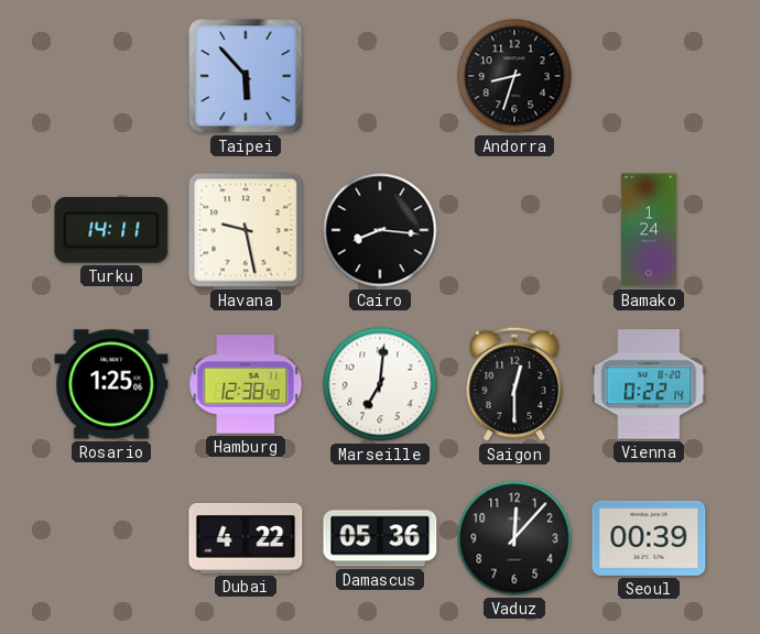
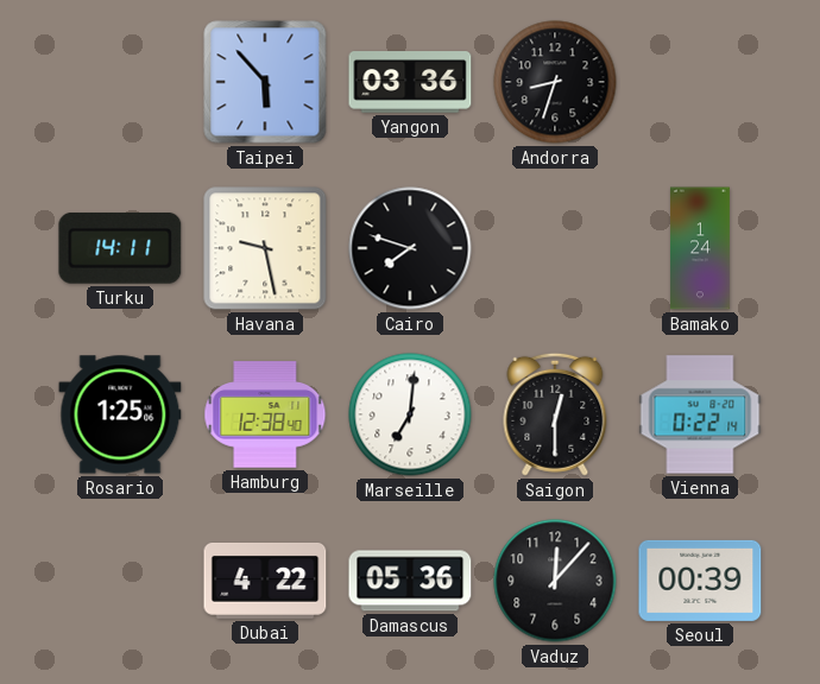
Yangon: none -> 03:36
Cairo: 8:16 -> 7:48
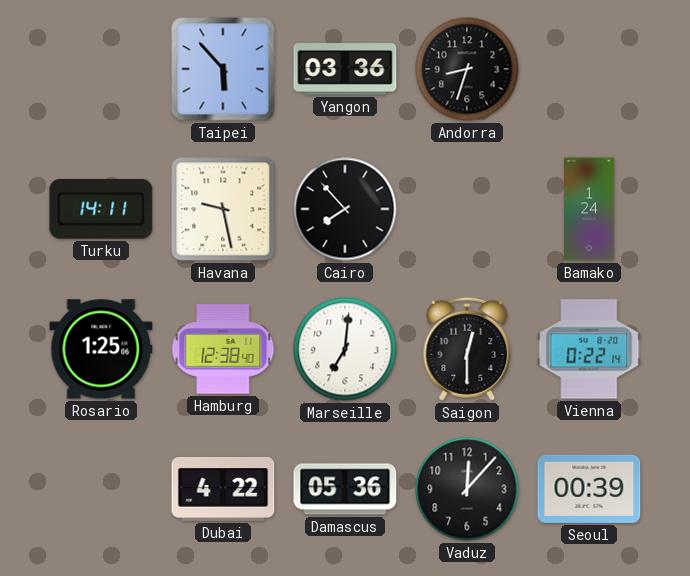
Cairo: 7:48 -> 7:53
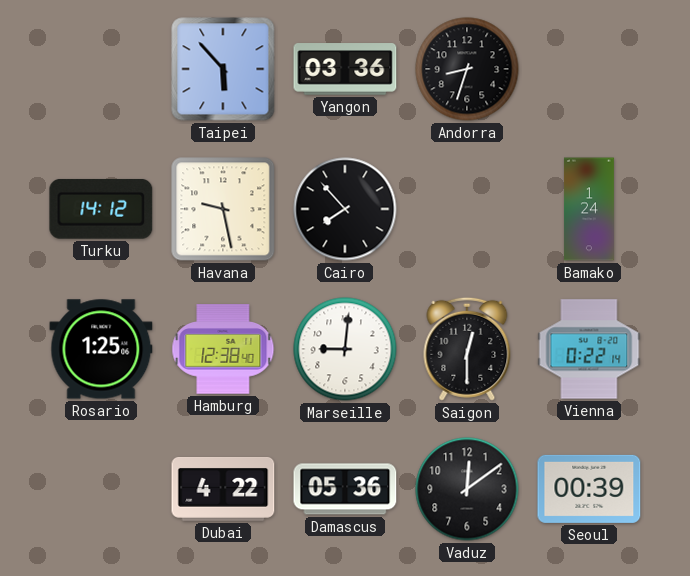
Turku: 14:11 -> 14:12
Marseille: 7:01 -> 9:01
Vaduz: 12:07 -> 12:09
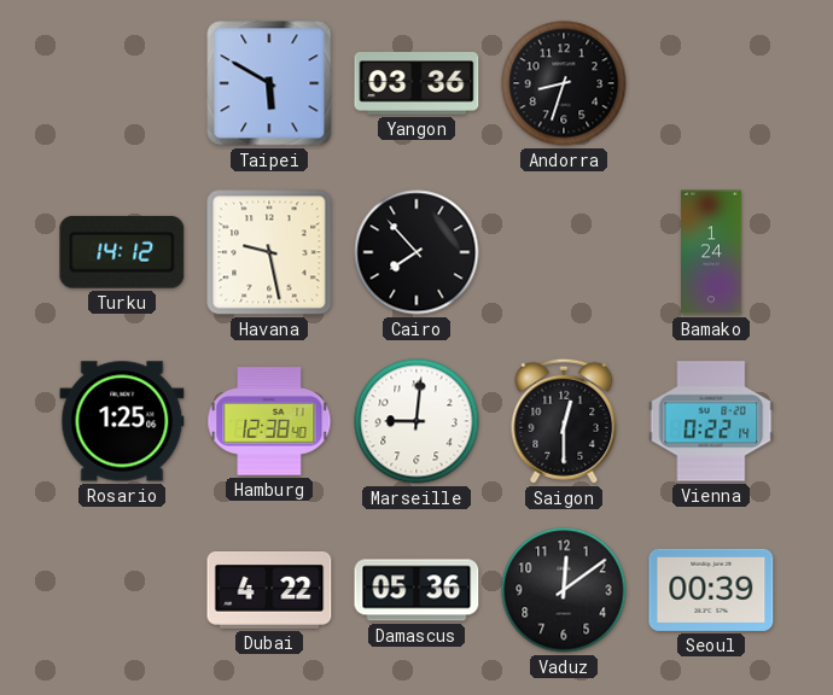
Taipei: 5:53 -> 5:50
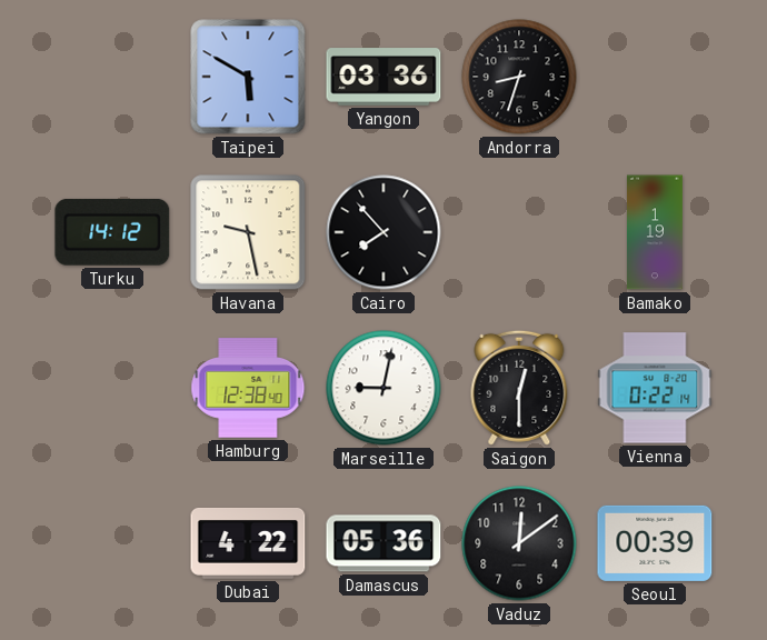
Bamako: 1:24 -> 1:19
Rosario: 1:25 -> none
Marseille: 9:01 -> 9:02
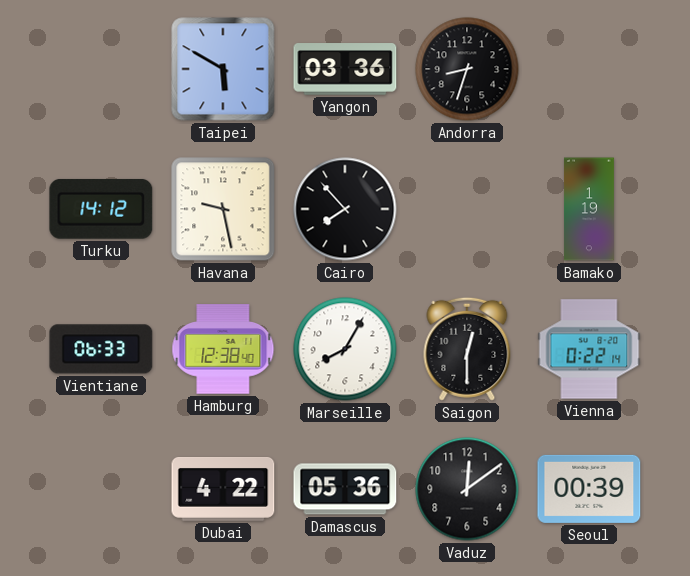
Vientiane: none -> 06:33
Marseille: 9:02 -> 8:05
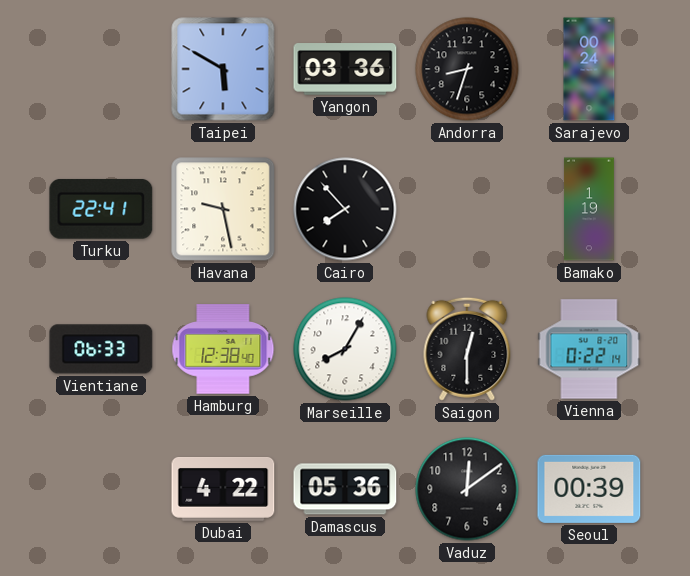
Sarajevo: none -> 00:24
Turku: 14:12 -> 22:41
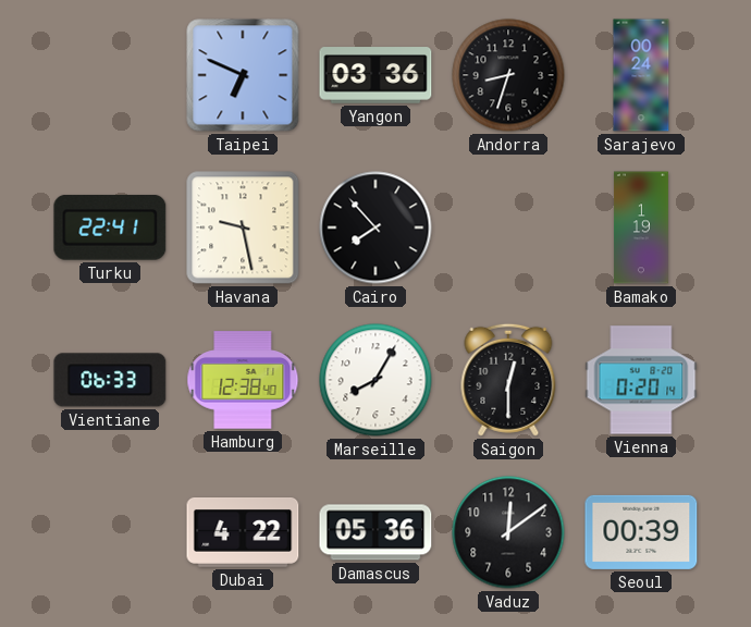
Taipei: 5:50 -> 6:49
Vienna: 0:22 -> 0:20
